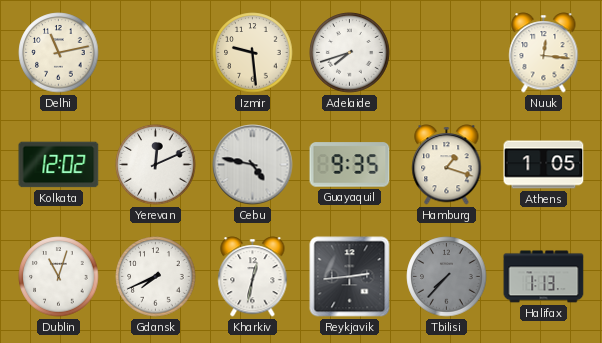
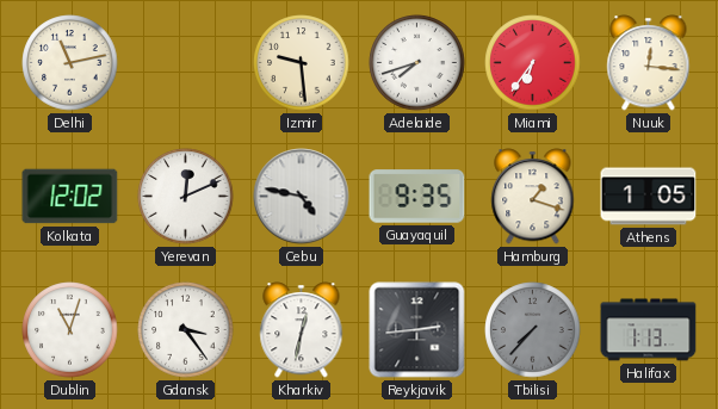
Miami: none -> 6:36
Gdansk: 7:41 -> 3:24
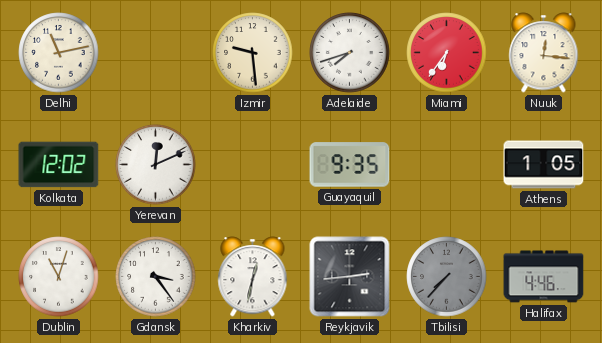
Cebu: 4:47 -> none
Hamburg: 1:18 -> none
Halifax: 1:13 -> 4:46
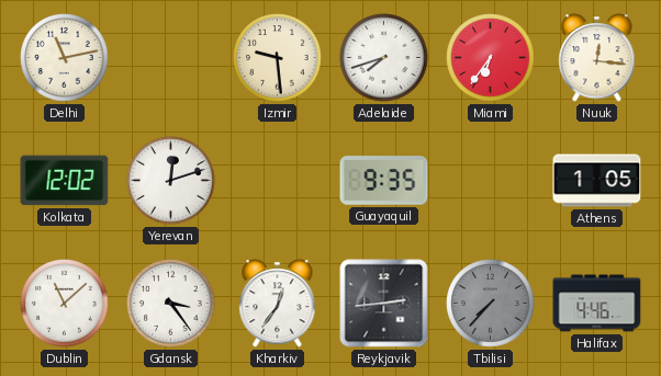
Yerevan: 12:11 -> 12:12
Dublin: 11:03 -> 11:08
Kharkiv: 12:32 -> 12:36
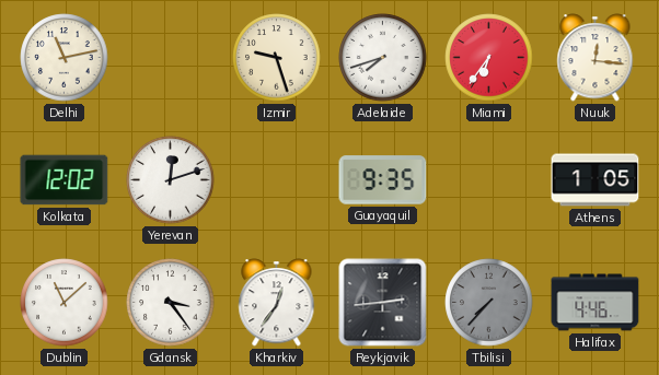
Izmir: 9:29 -> 9:27
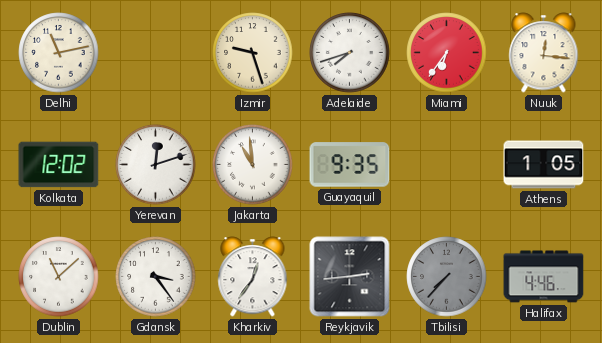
Jakarta: none -> 10:59
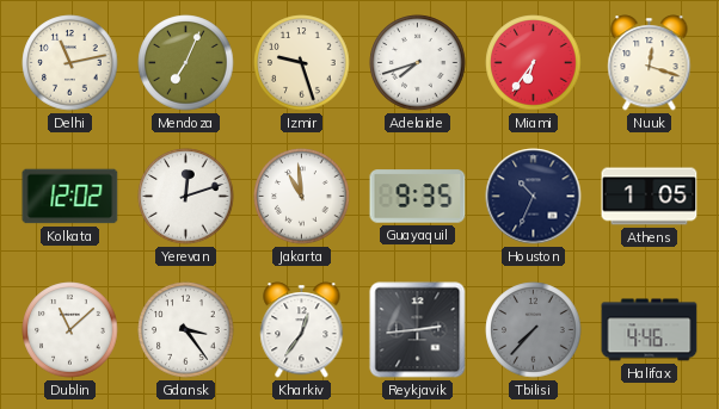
Mendoza: none -> 7:04
Nuuk: 12:16 -> 12:18
Houston: none -> 10:34
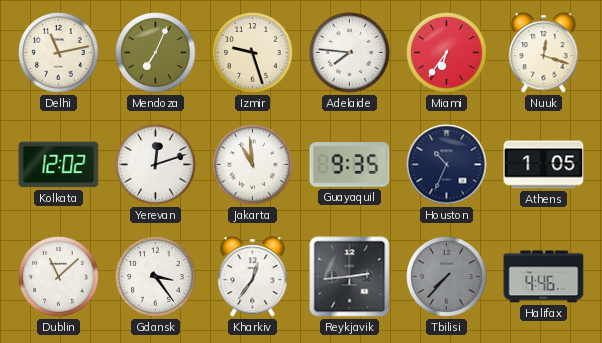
Adelaide: 7:42 -> 7:46
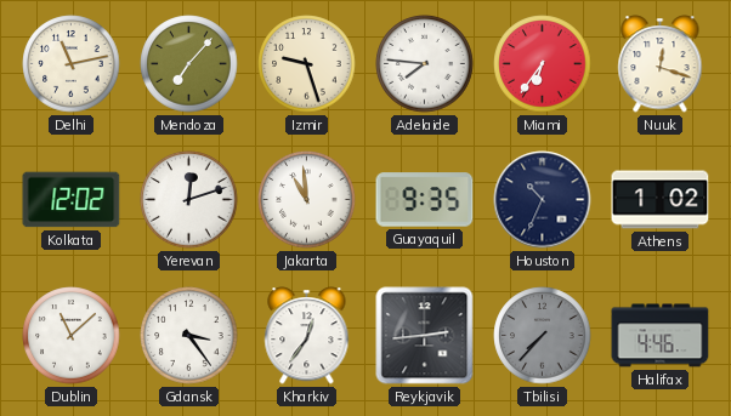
Mendoza: 7:04 -> 7:07
Athens: 1:05 -> 1:02
